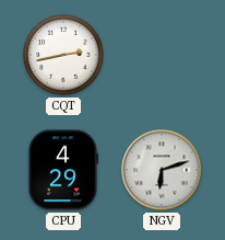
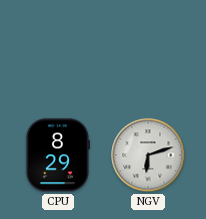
CQT: 2:43 -> none
CPU: 4:29 -> 8:29
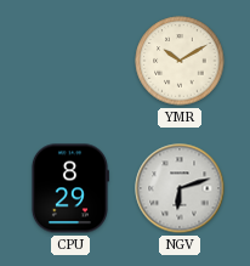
YMR: none -> 10:10
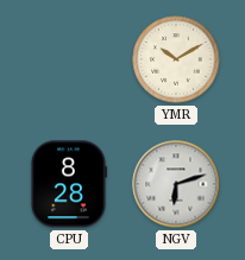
CPU: 8:29 -> 8:28
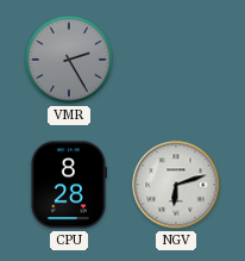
VMR: none -> 2:25
YMR: 10:10 -> none
